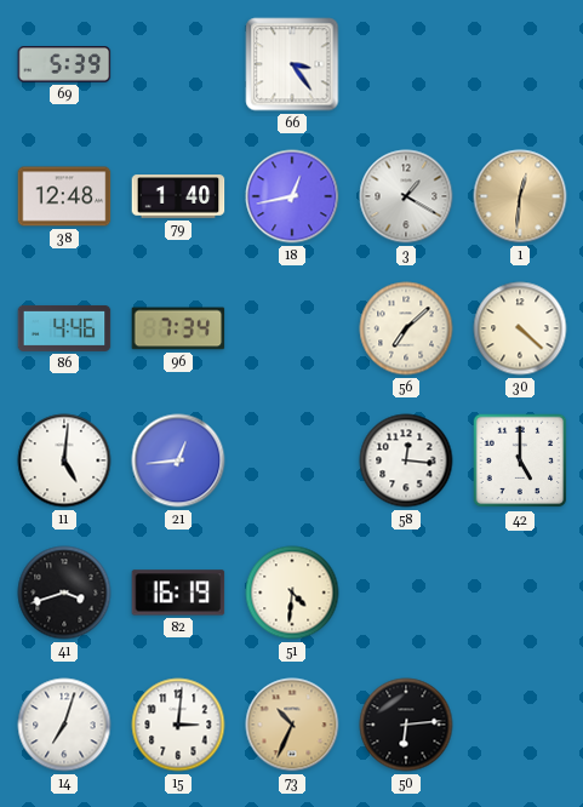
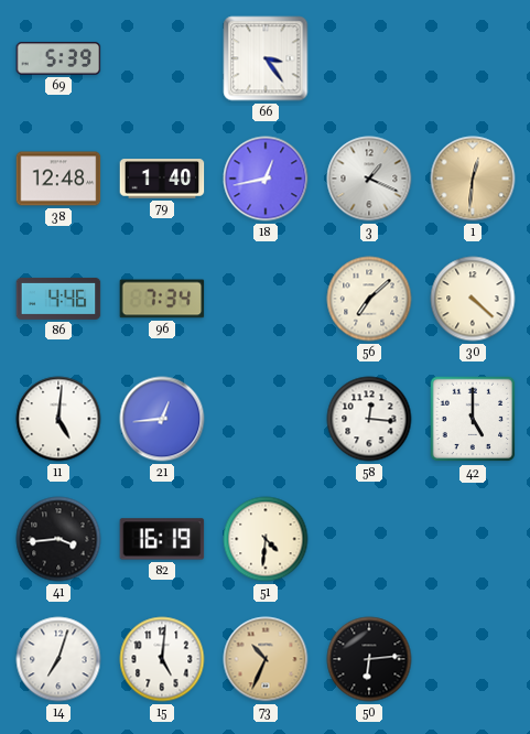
3: 1:20 -> 1:19
41: 3:42 -> 3:44
15: 3:01 -> 5:01
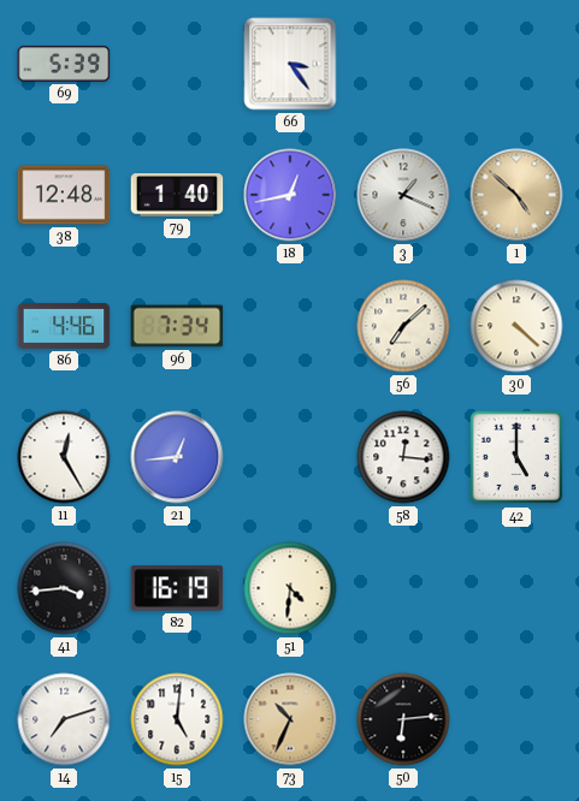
1: 12:31 -> 4:52
11: 5:01 -> 12:25
14: 7:03 -> 7:12
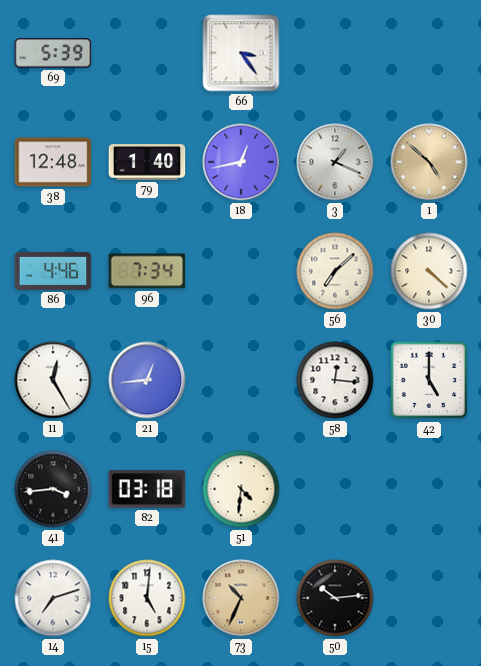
82: 16:19 -> 03:18
50: 6:14 -> 10:14
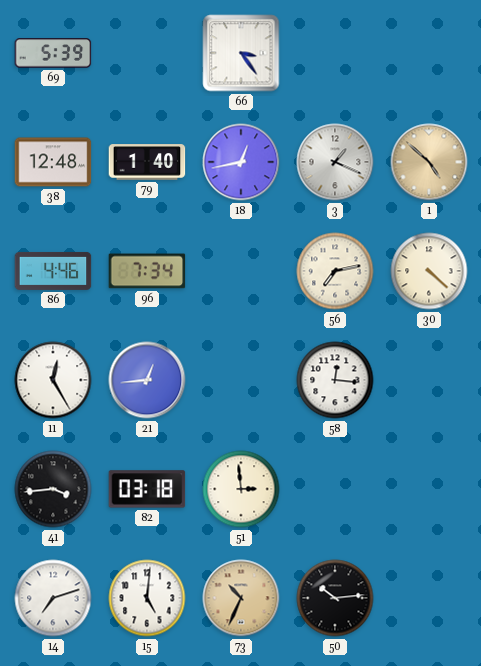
56: 7:08 -> 7:13
42: 5:00 -> none
51: 4:31 -> 2:59
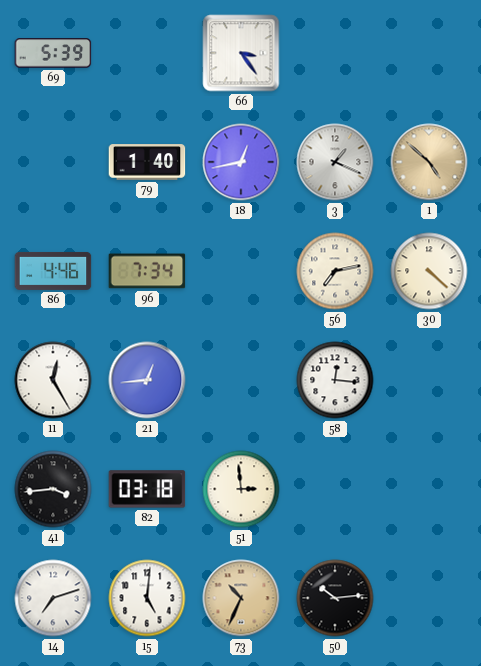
38: 12:48 -> none
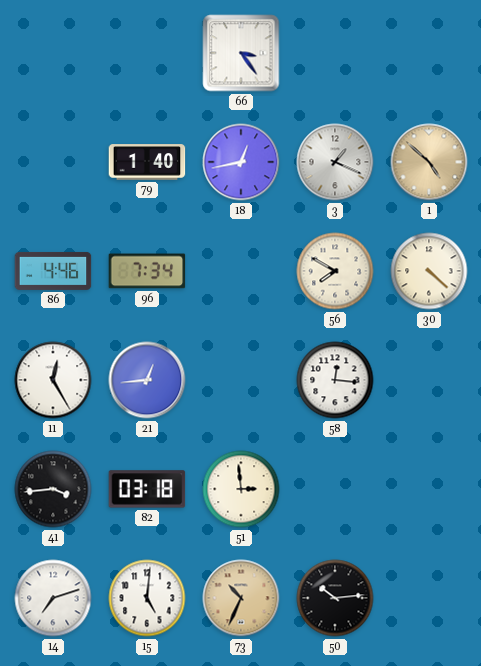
69: 5:39 -> none
56: 7:13 -> 7:50
